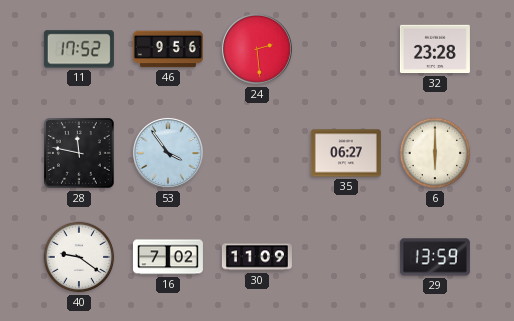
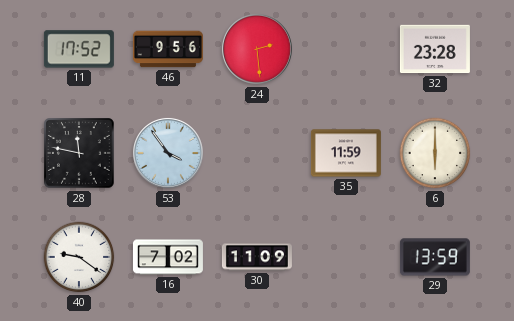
35: 06:27 -> 11:59
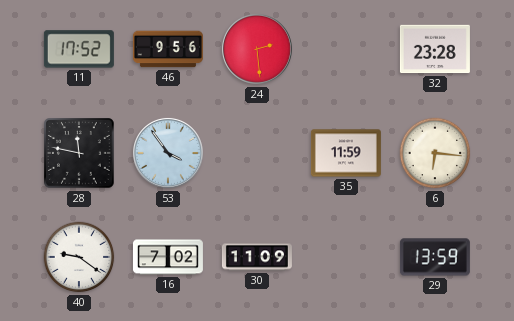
6: 6:00 -> 6:16
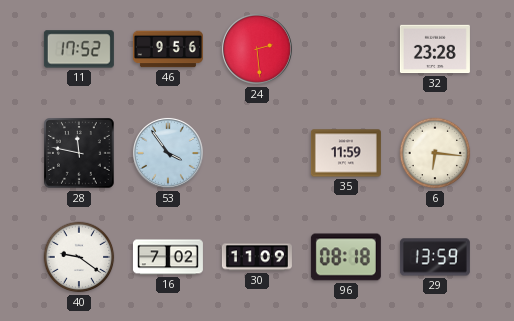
96: none -> 08:18
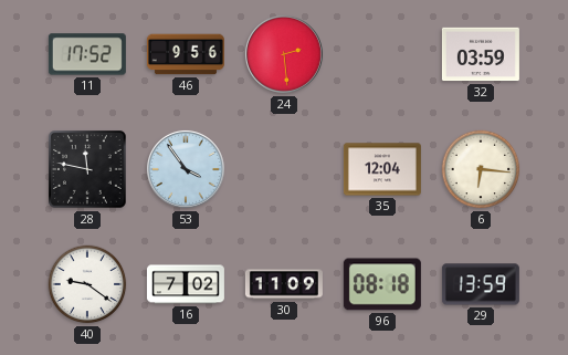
32: 23:28 -> 03:59
35: 11:59 -> 12:04
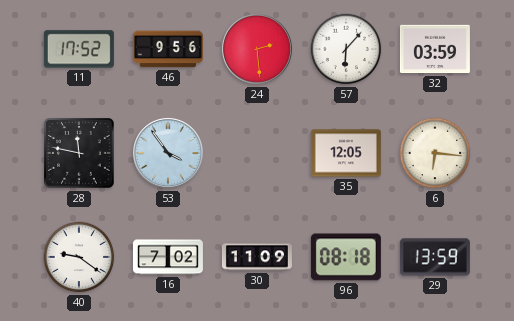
57: none -> 6:07
35: 12:04 -> 12:05
